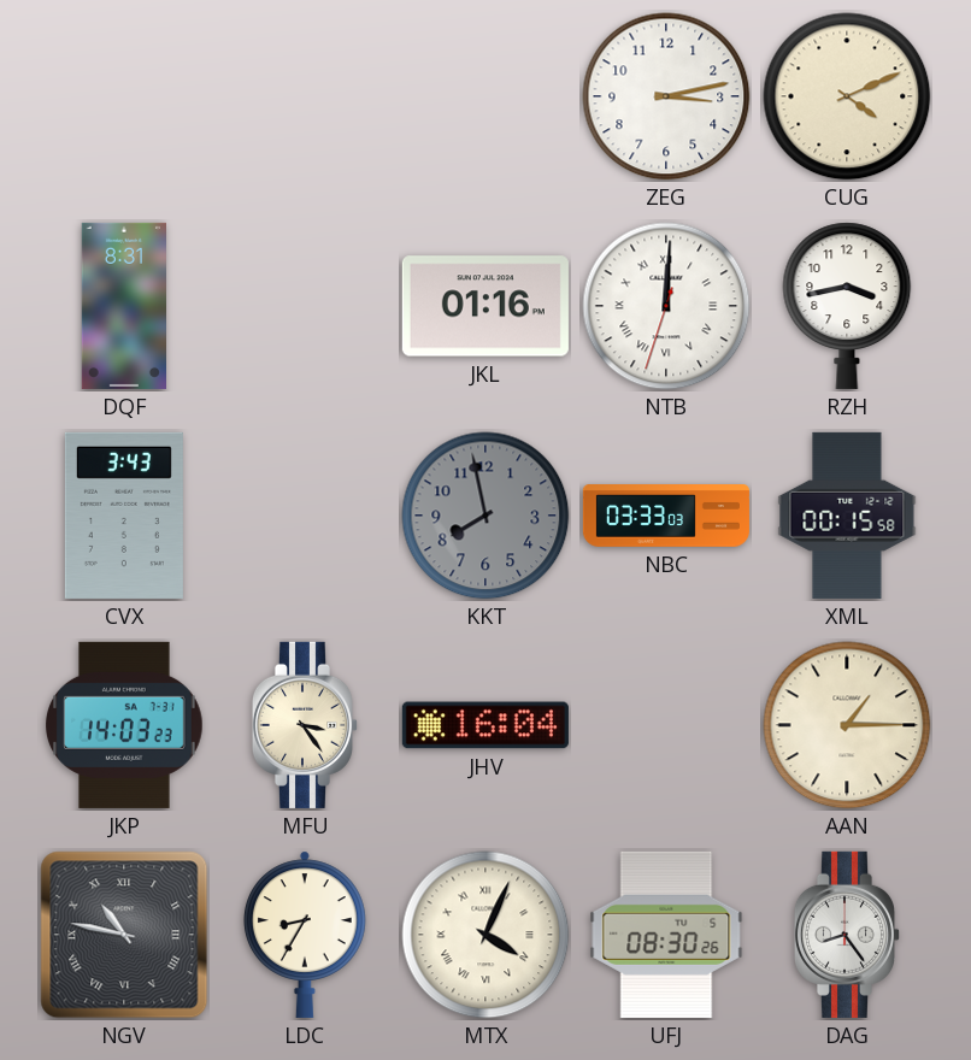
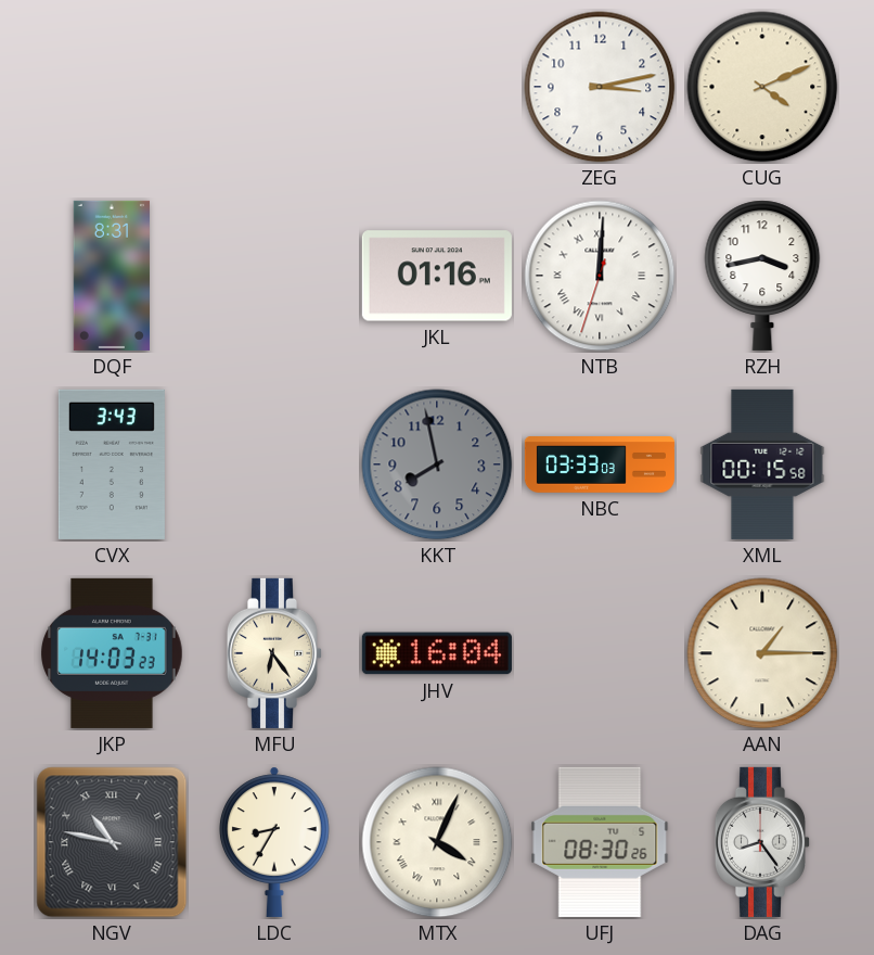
MFU: 3:24 -> 6:24
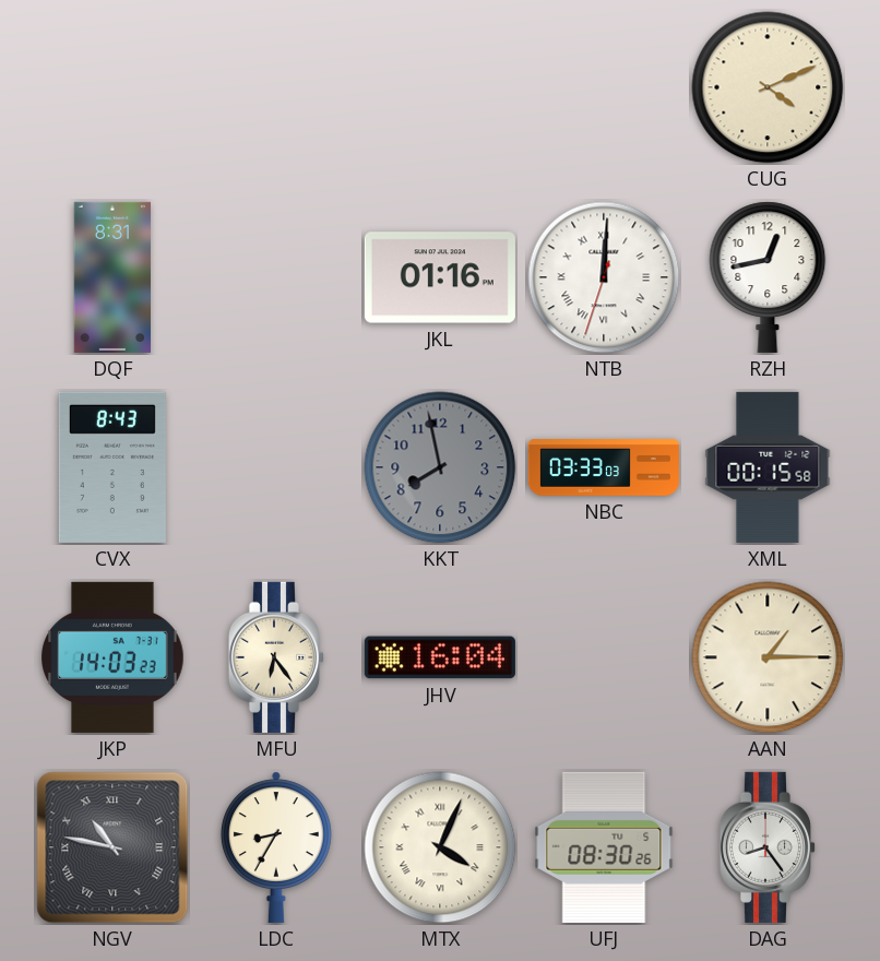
ZEG: 3:13 -> none
RZH: 3:43 -> 12:43
CVX: 3:43 -> 8:43
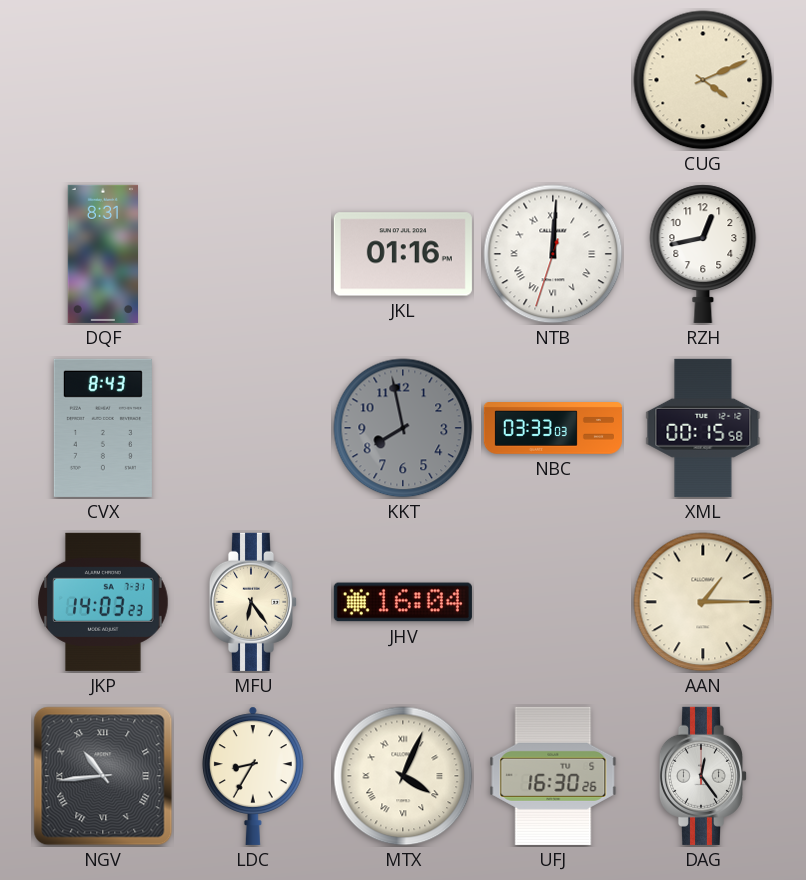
NGV: 10:47 -> 10:44
UFJ: 08:30 -> 16:30
DAG: 8:24 -> 12:24
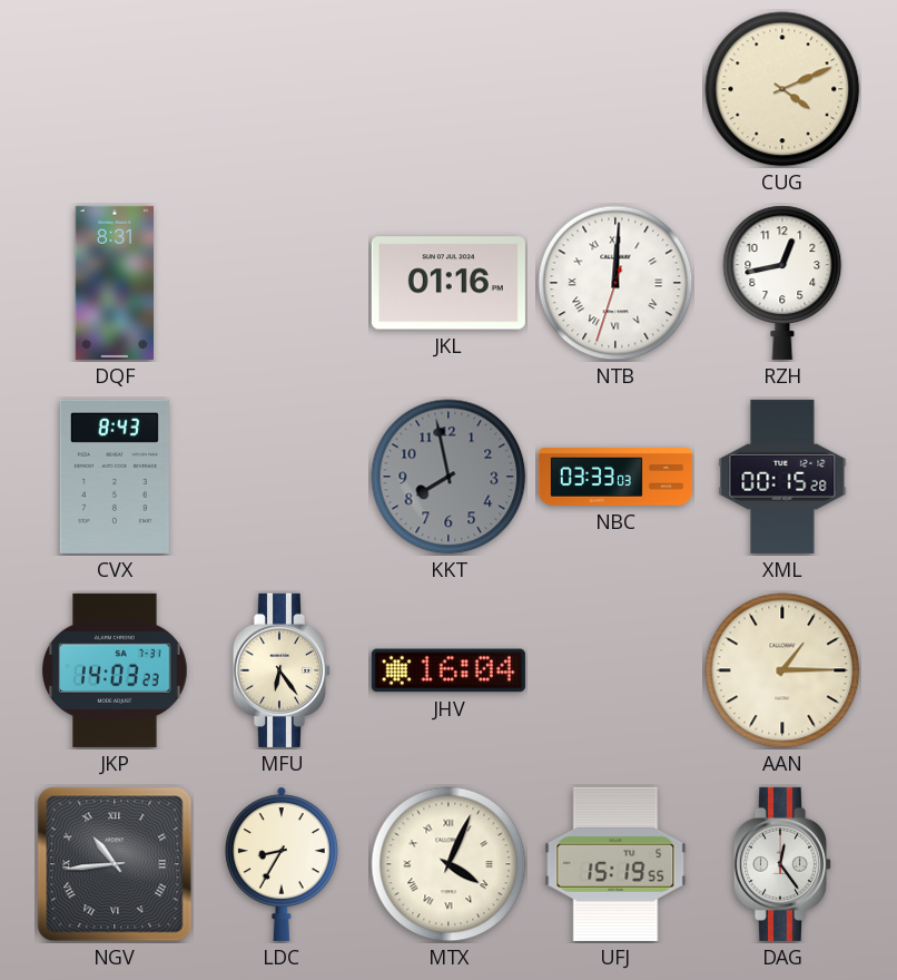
XML: 00:15:58 -> 00:15:28
UFJ: 16:30 -> 15:19
